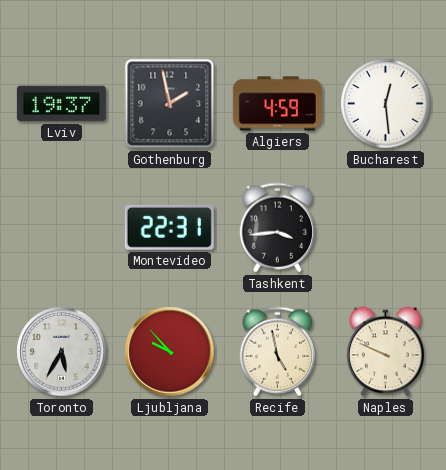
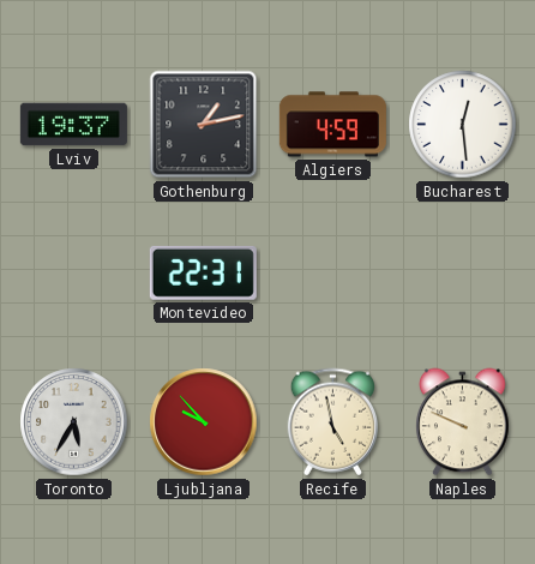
Gothenburg: 1:58 -> 1:13
Tashkent: 3:44 -> none
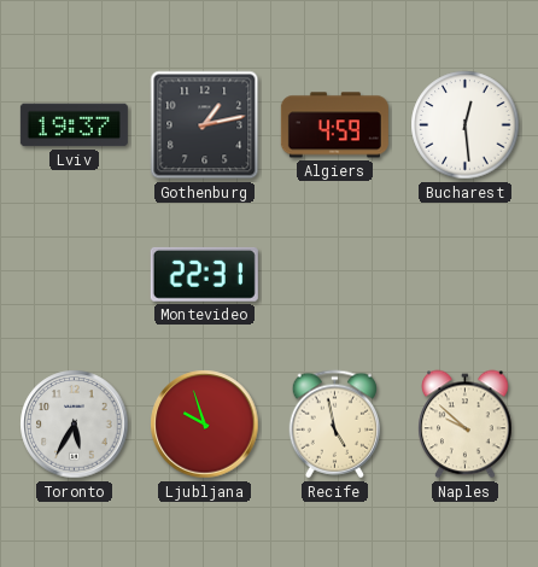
Ljubljana: 9:53 -> 9:57
Naples: 9:49 -> 9:52
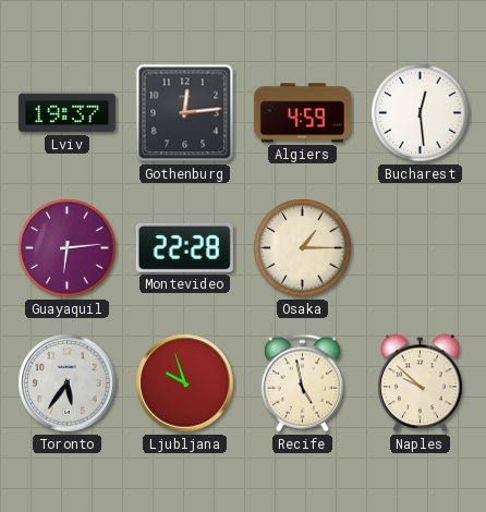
Gothenburg: 1:13 -> 12:14
Guayaquil: none -> 6:14
Montevideo: 22:31 -> 22:28
Osaka: none -> 1:15
Toronto: 5:35 -> 5:36
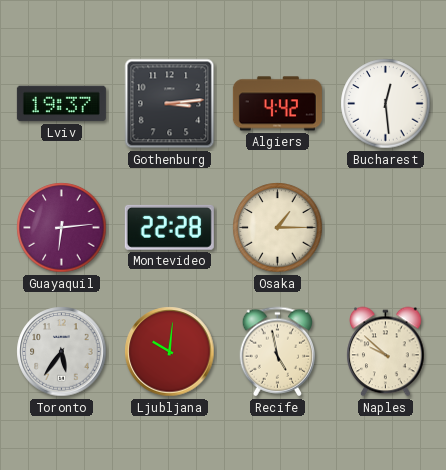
Gothenburg: 12:14 -> 3:14
Algiers: 4:59 -> 4:42
Ljubljana: 9:57 -> 10:01
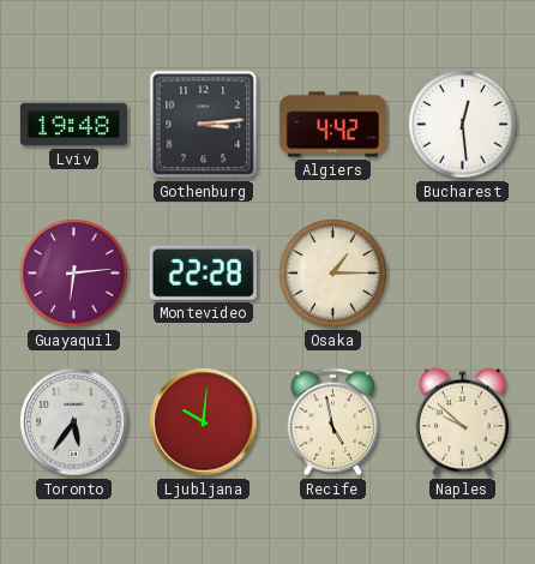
Lviv: 19:37 -> 19:48
